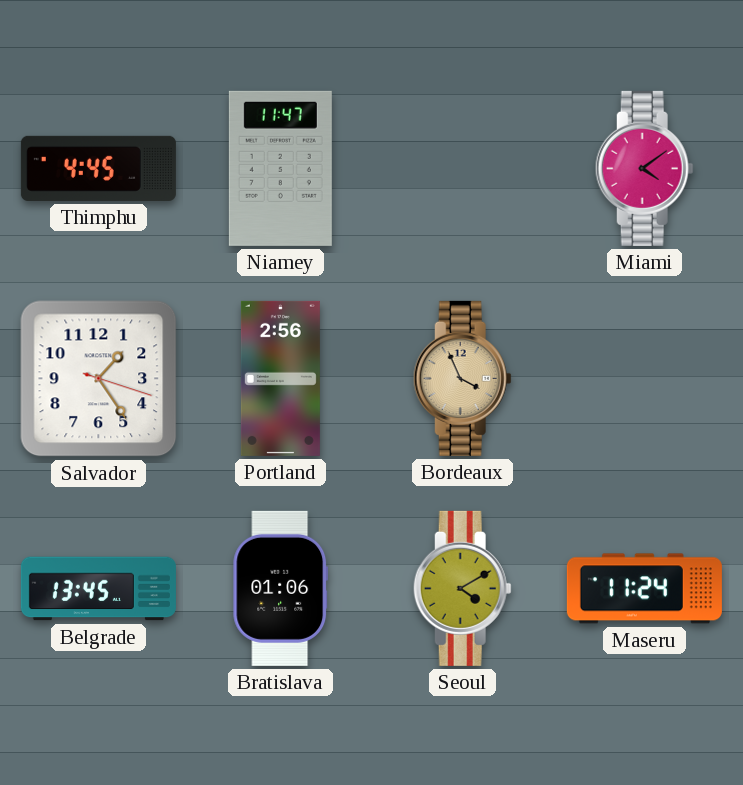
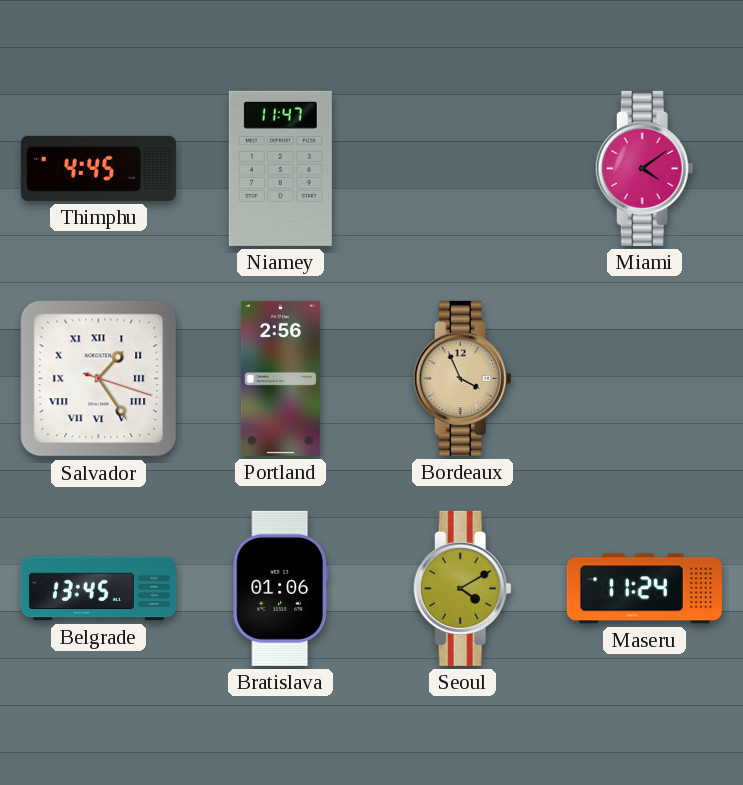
Salvador numerals: Arabic -> Roman
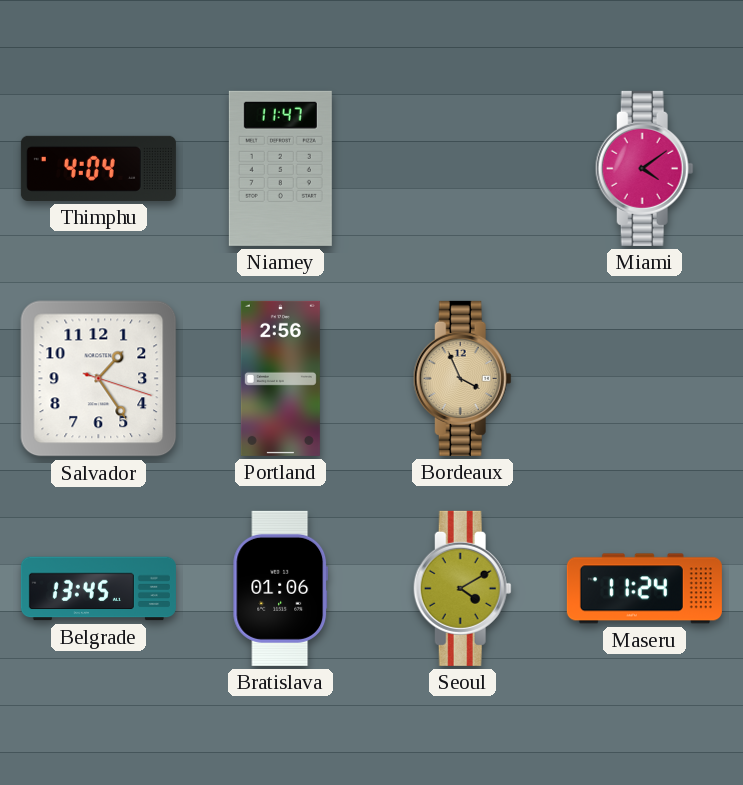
Thimphu: 4:45 -> 4:04
Salvador numerals: Roman -> Arabic
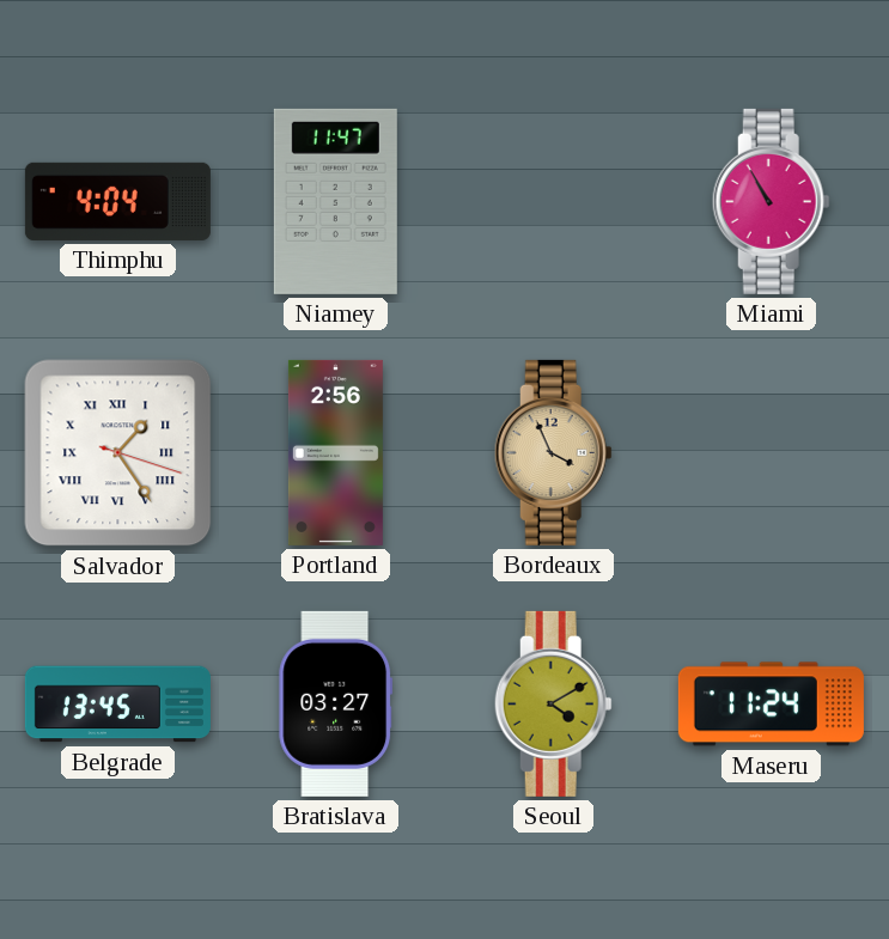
Miami: 4:09 -> 10:55
Salvador numerals: Arabic -> Roman
Bratislava: 01:06 -> 03:27
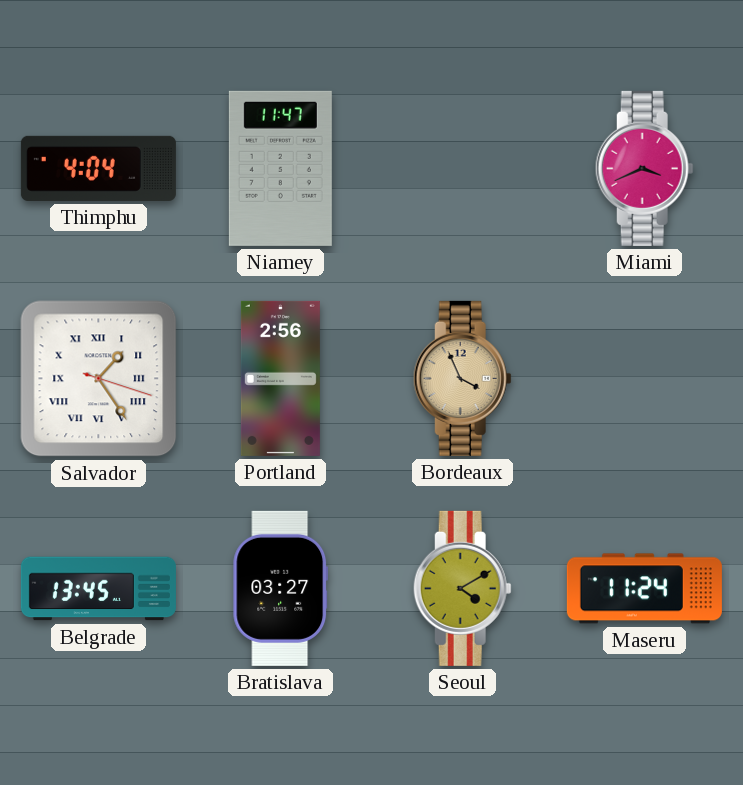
Miami: 10:55 -> 3:41
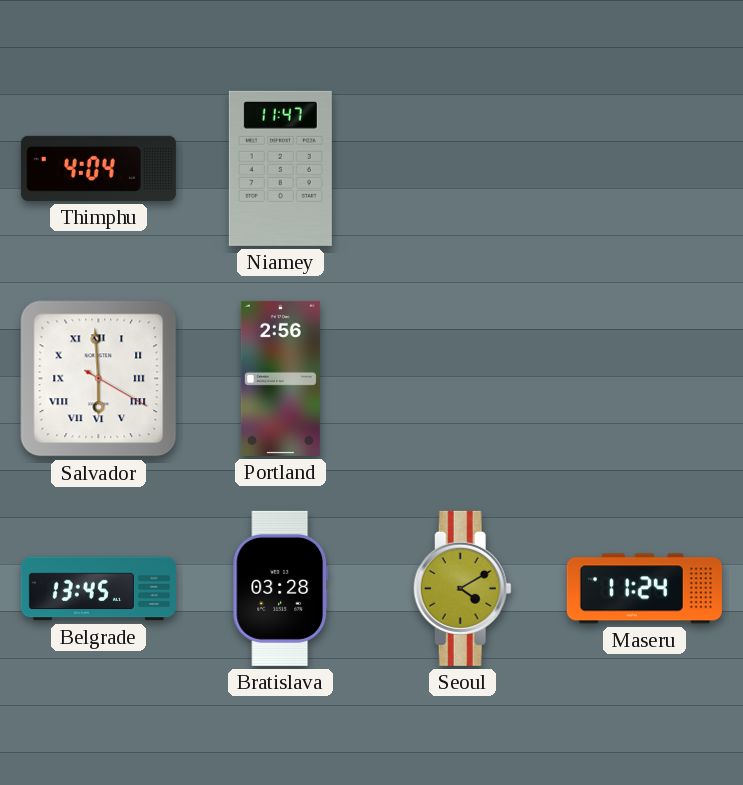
Miami: 3:41 -> none
Salvador: 1:24 -> 5:59
Bordeaux: 3:56 -> none
Bratislava: 03:27 -> 03:28
